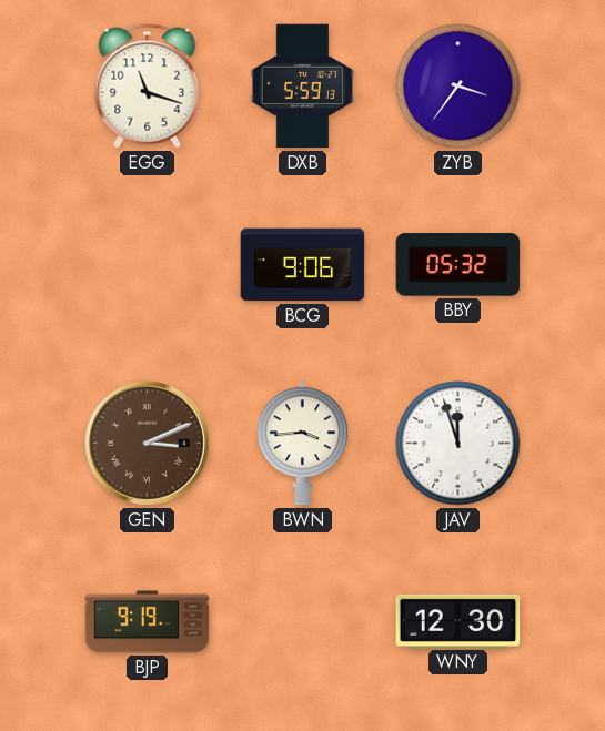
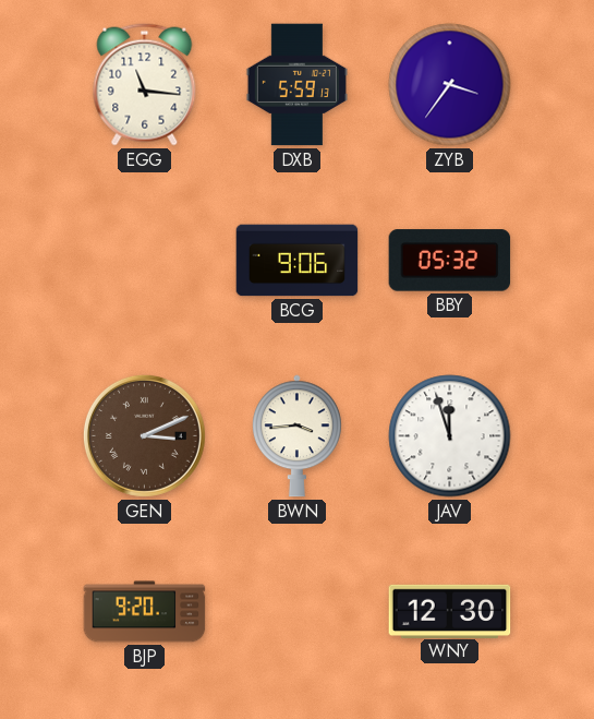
EGG: 11:18 -> 11:16
BJP: 9:19 -> 9:20
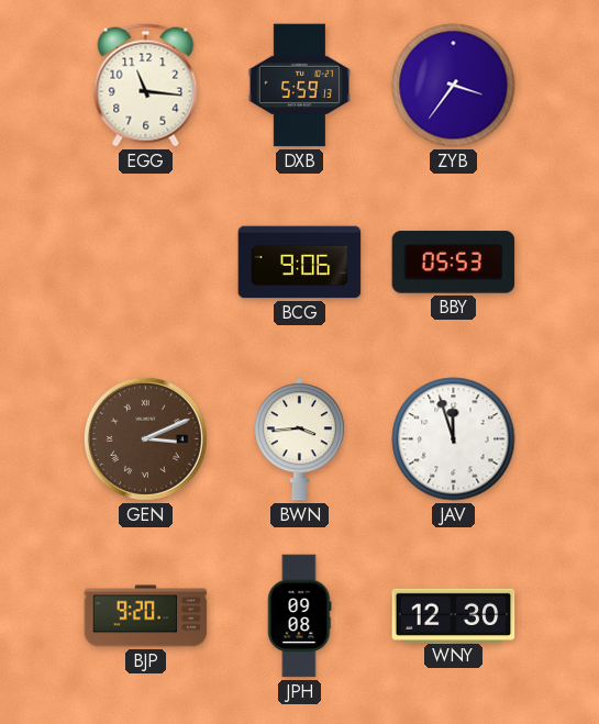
BBY: 05:32 -> 05:53
JPH: none -> 09:08
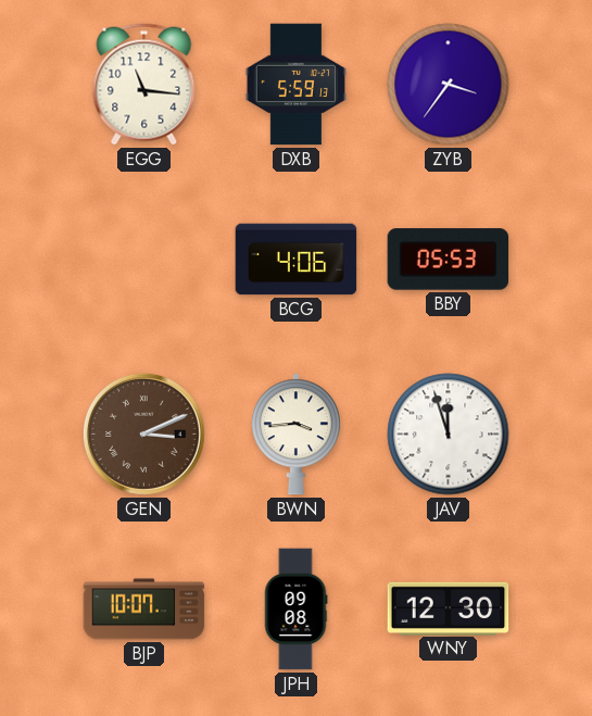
BCG: 9:06 -> 4:06
BJP: 9:20 -> 10:07
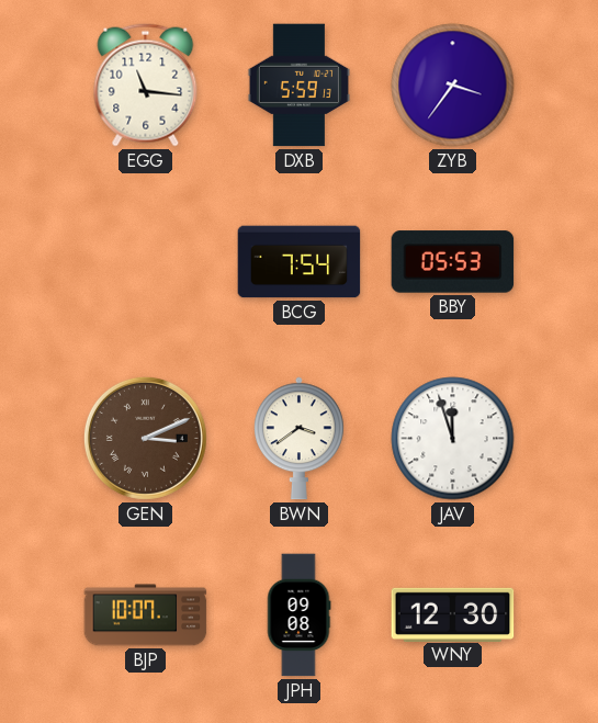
BCG: 4:06 -> 7:54
BWN: 3:44 -> 3:39
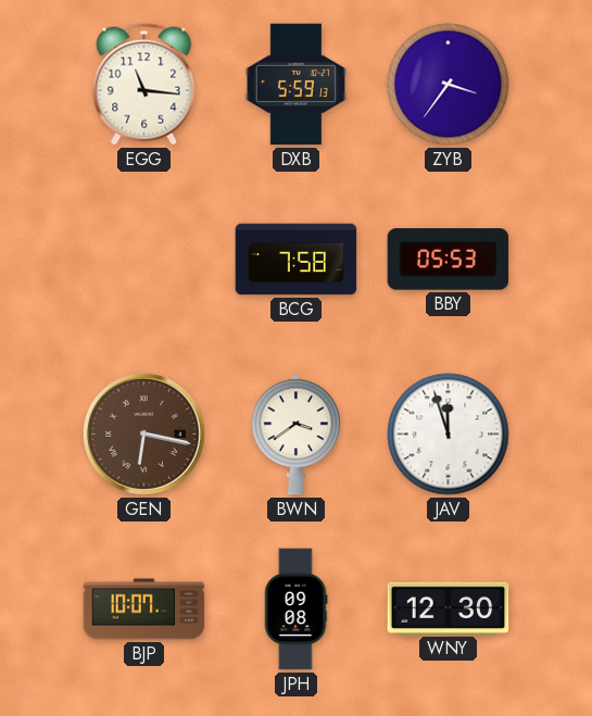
BCG: 7:54 -> 7:58
GEN: 3:11 -> 6:17
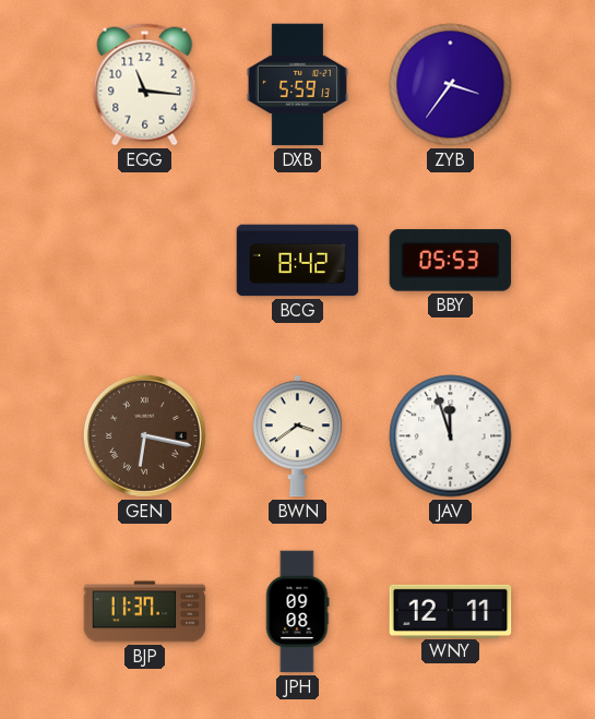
BCG: 7:58 -> 8:42
BJP: 10:07 -> 11:37
WNY: 12:30 -> 12:11
